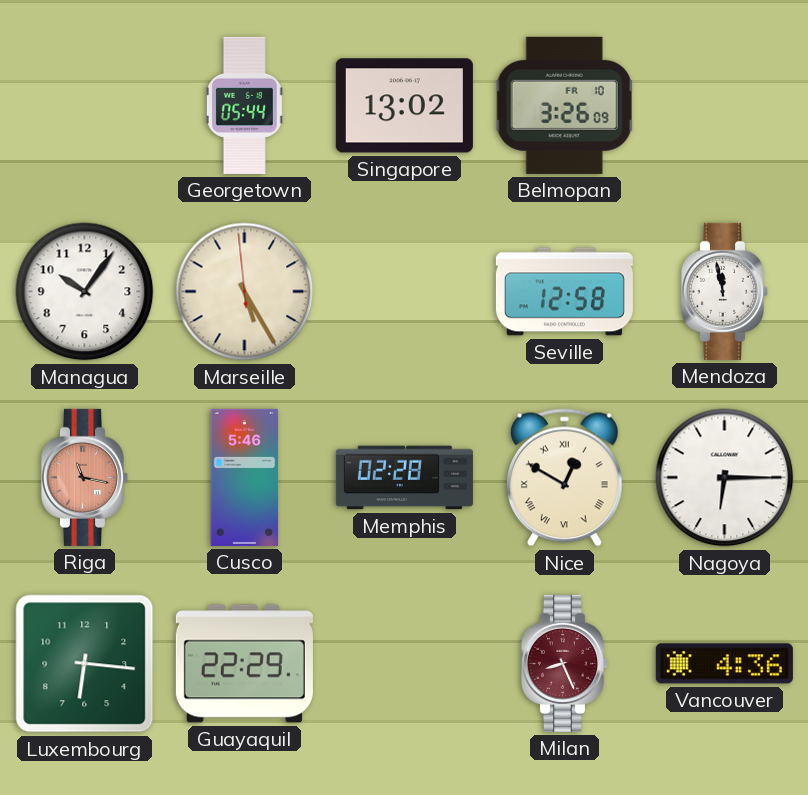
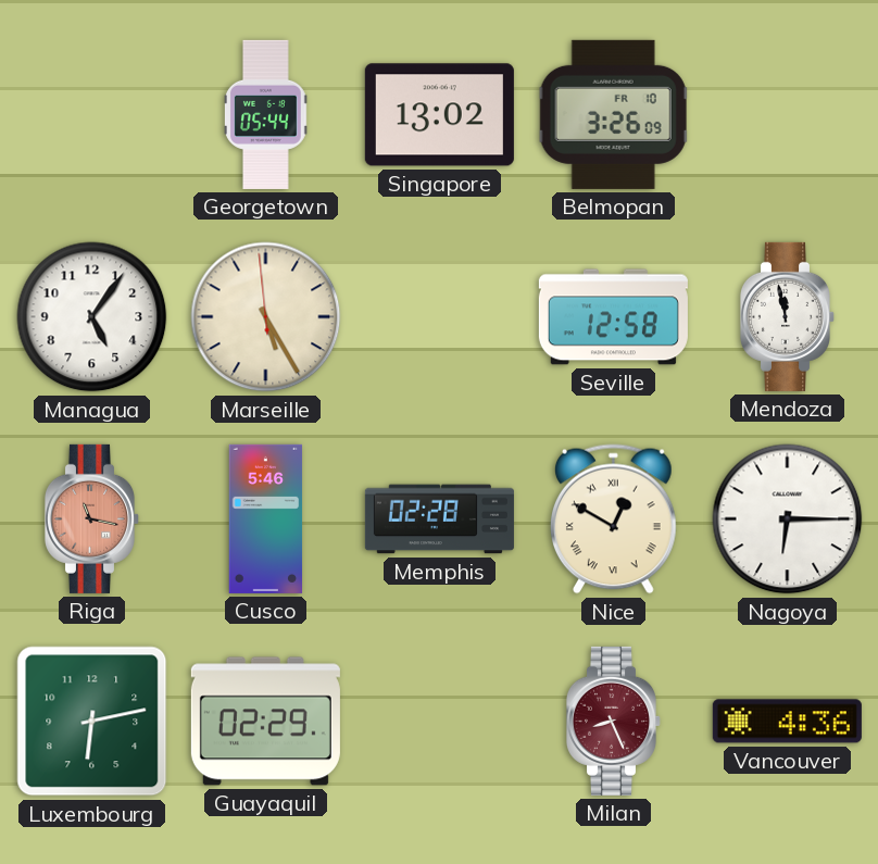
Managua: 10:06 -> 5:06
Luxembourg: 6:16 -> 6:13
Guayaquil: 22:29 -> 02:29
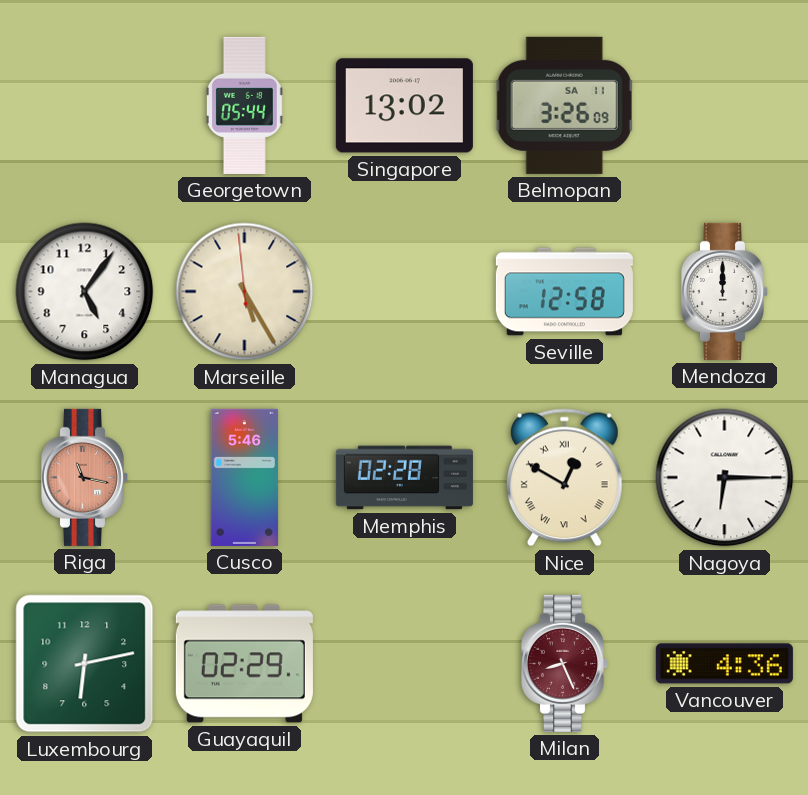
Belmopan date: FR 10 -> SA 11
Mendoza: 11:58 -> 12:00
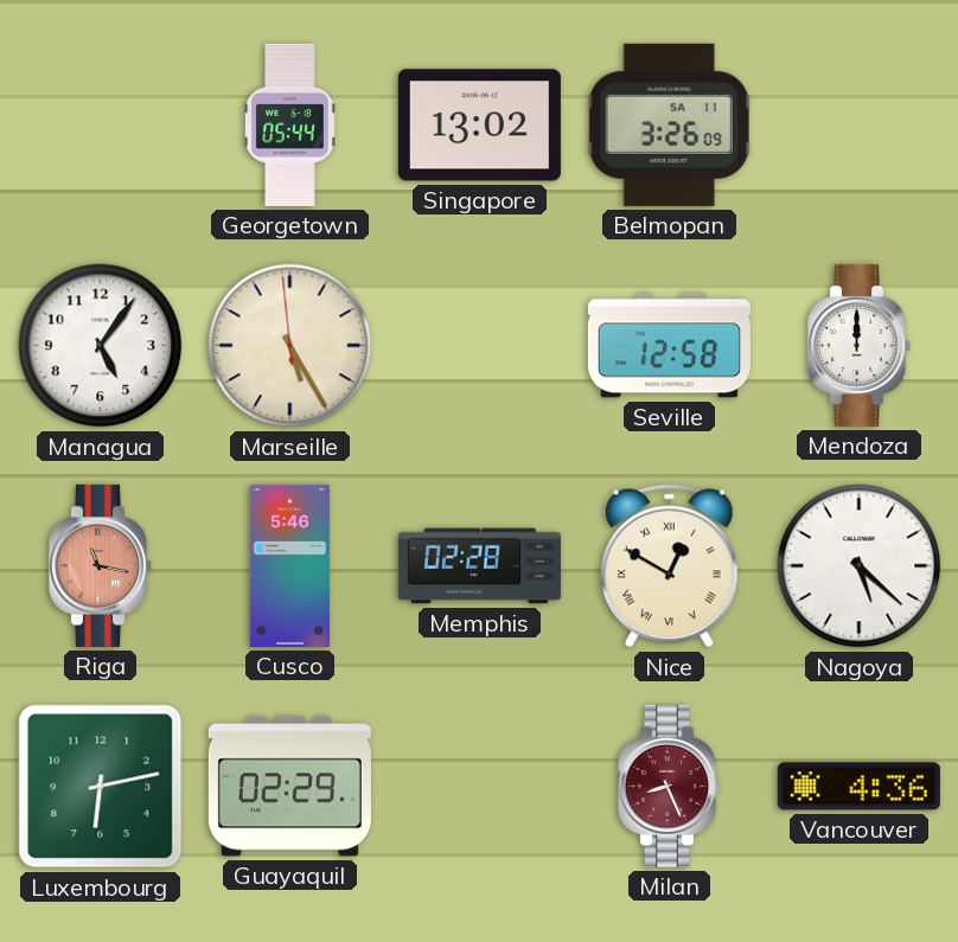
Nagoya: 6:15 -> 5:22
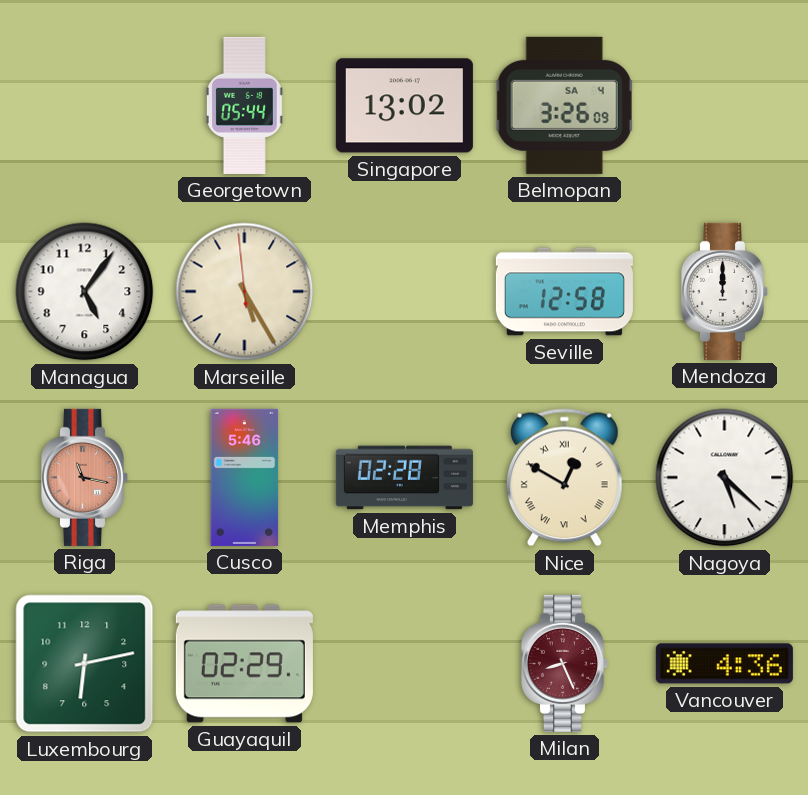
Belmopan date: SA 11 -> SA 4
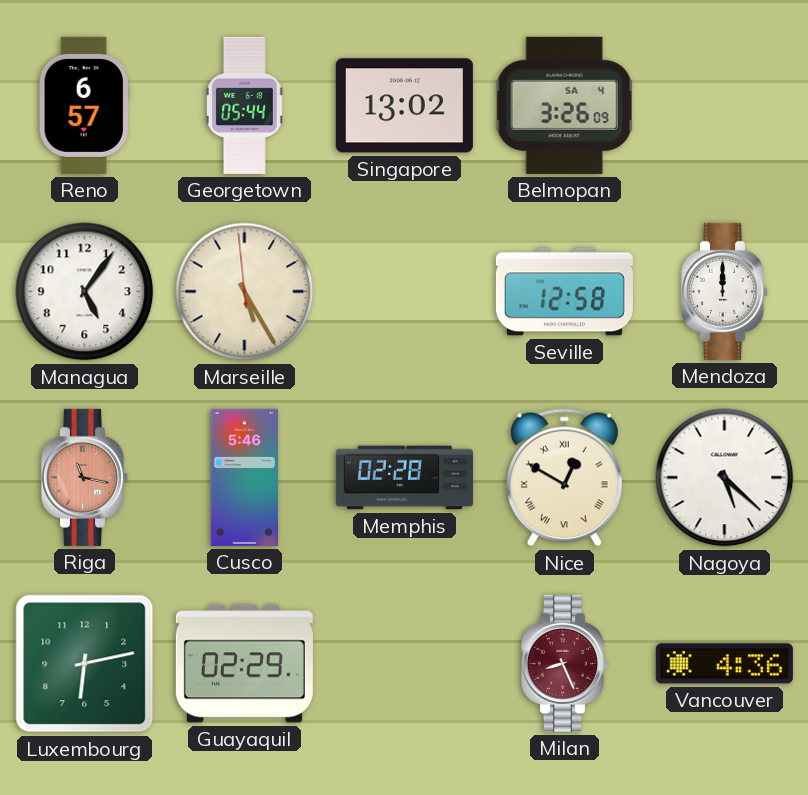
Reno: none -> 6:57
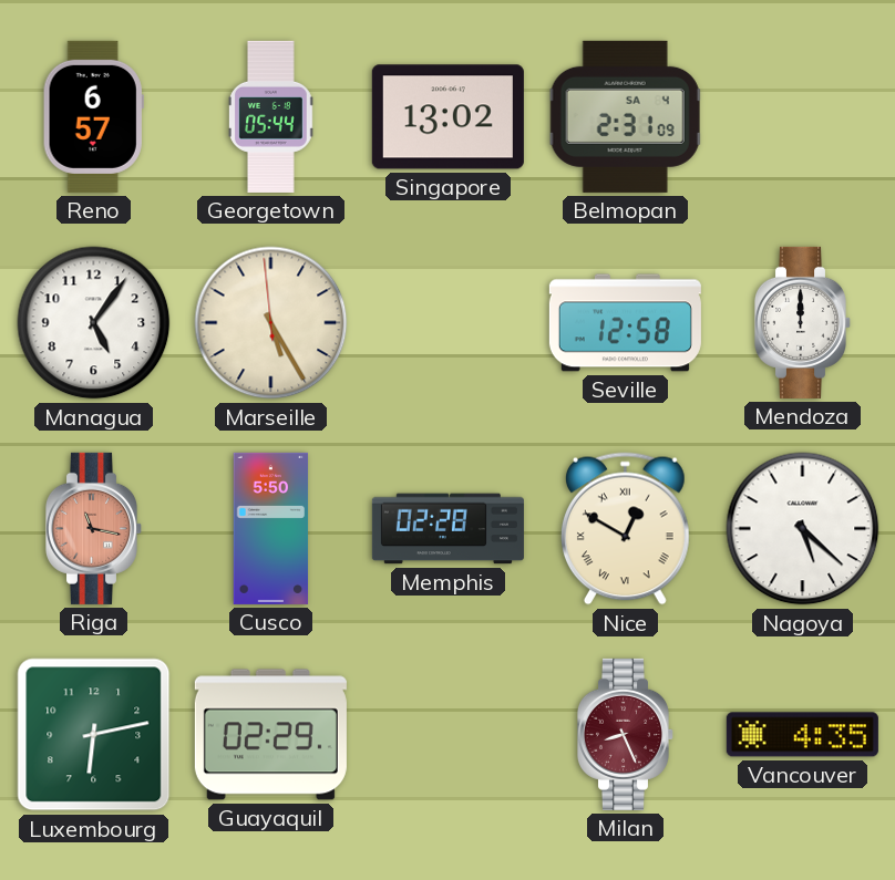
Belmopan: 3:26 -> 2:31
Cusco: 5:46 -> 5:50
Vancouver: 4:36 -> 4:35
